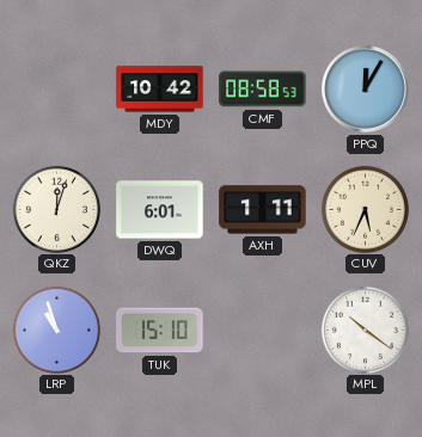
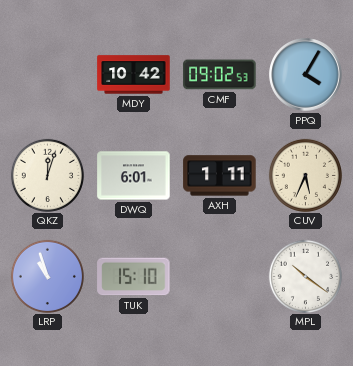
CMF: 08:58 -> 09:02
PPQ: 12:05 -> 4:05
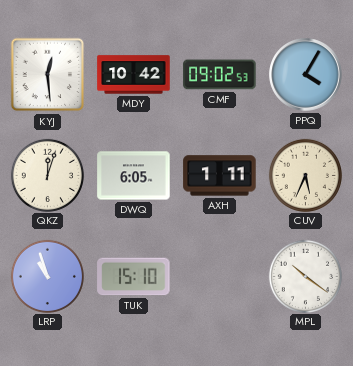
KYJ: none -> 12:29
DWQ: 6:01 -> 6:05
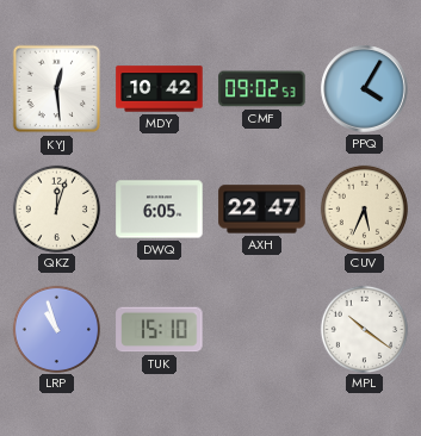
AXH: 1:11 -> 22:47
